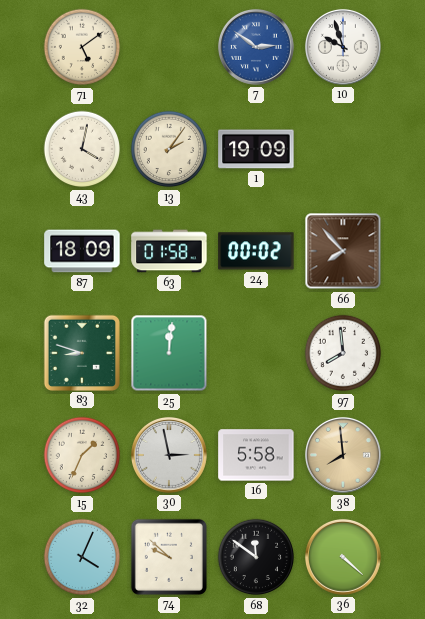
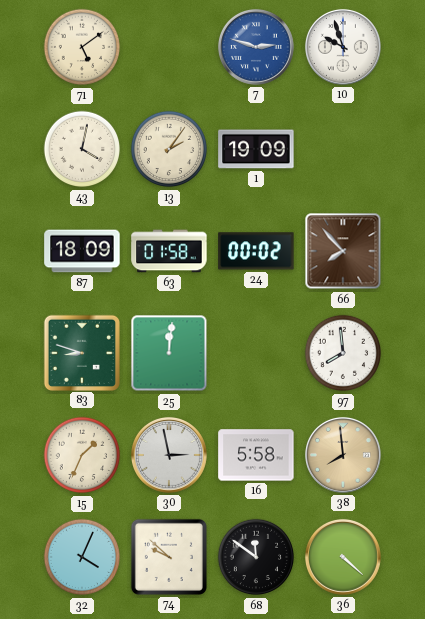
7: 2:51 -> 2:48
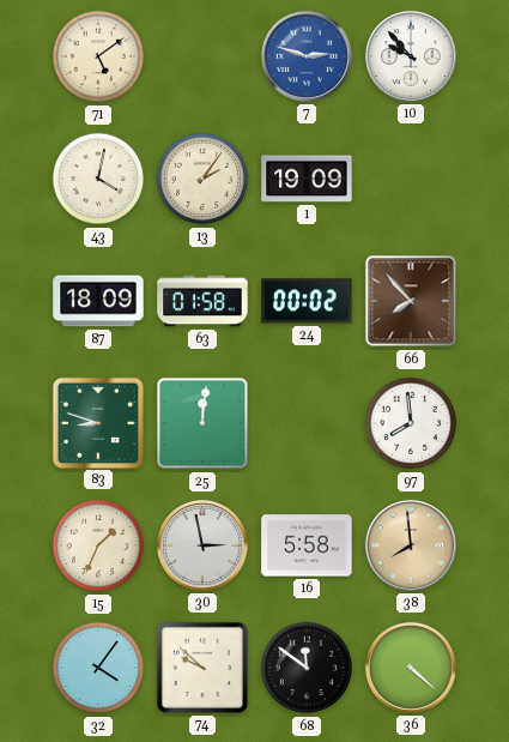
10: 9:57 -> 9:53
32: 4:04 -> 4:06
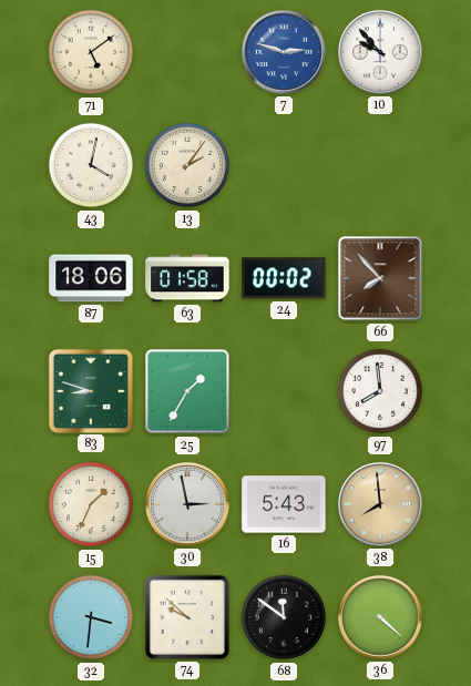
1: 19:09 -> none
87: 18:09 -> 18:06
25: 12:01 -> 1:35
16: 5:58 -> 5:43
32: 4:06 -> 3:31
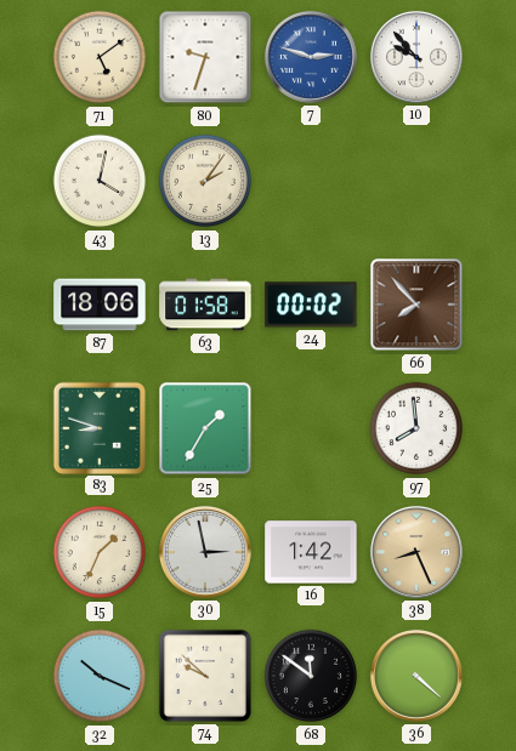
80: none -> 9:33
16: 5:43 -> 1:42
38: 7:59 -> 8:26
32: 3:31 -> 10:19
